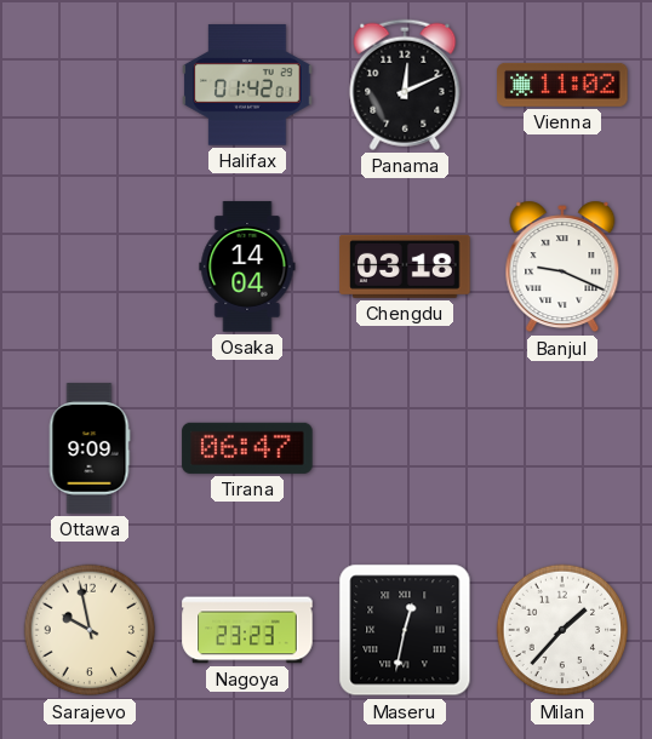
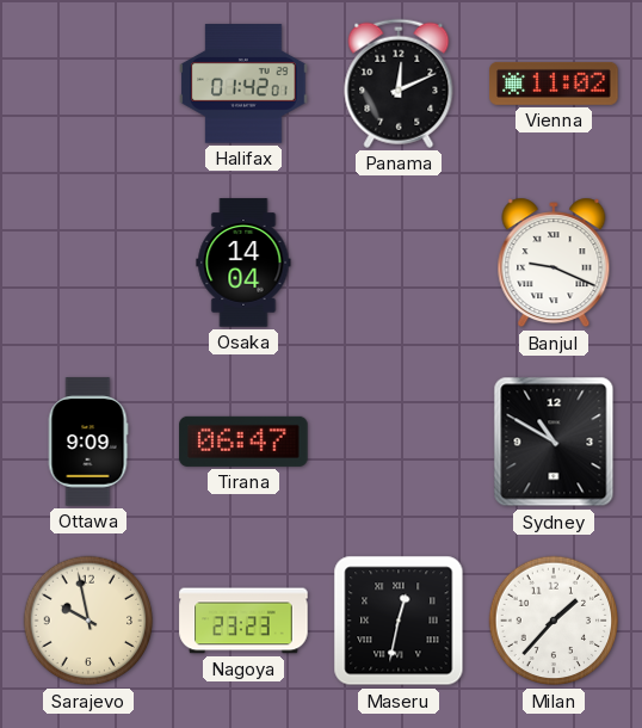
Chengdu: 03:18 -> none
Sydney: none -> 10:50
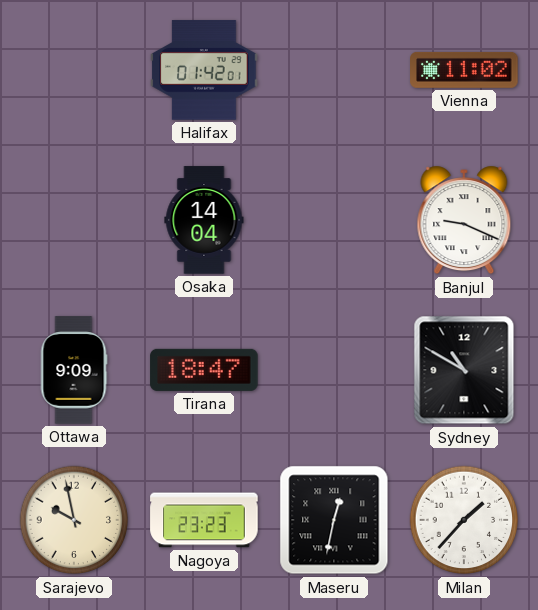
Panama: 12:11 -> none
Tirana: 06:47 -> 18:47
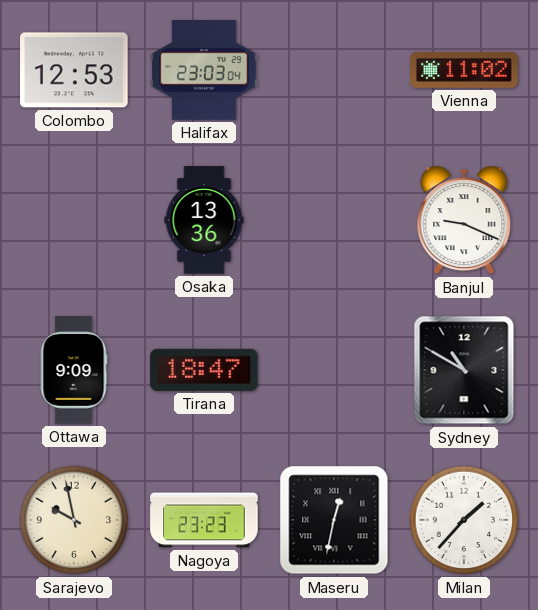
Colombo: none -> 12:53
Halifax: 01:42 -> 23:03
Osaka: 14:04 -> 13:36
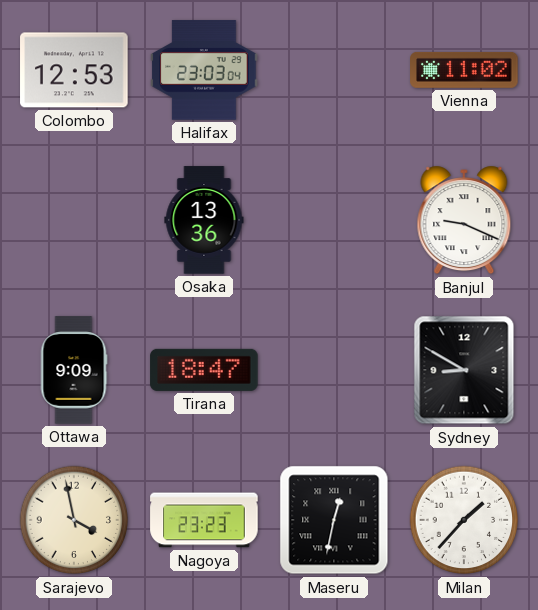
Sydney: 10:50 -> 8:50
Sarajevo: 9:58 -> 3:58
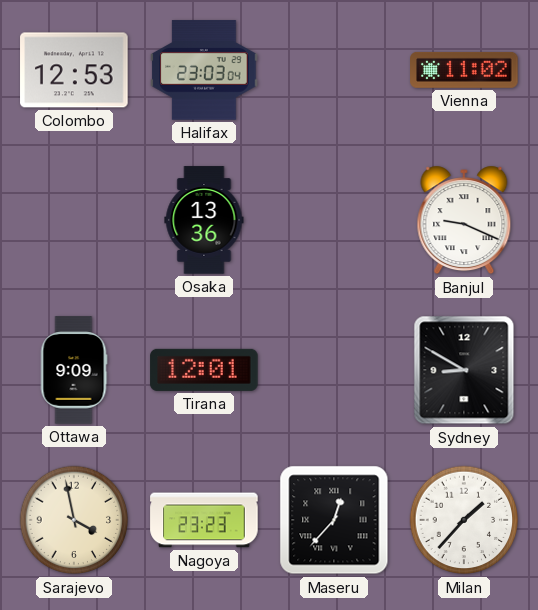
Tirana: 18:47 -> 12:01
Maseru: 12:32 -> 12:37
